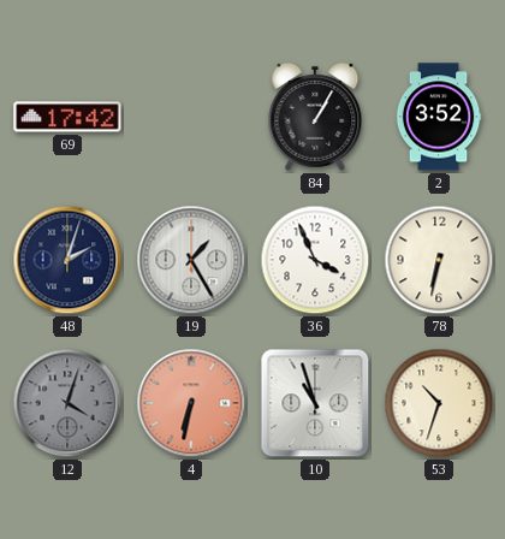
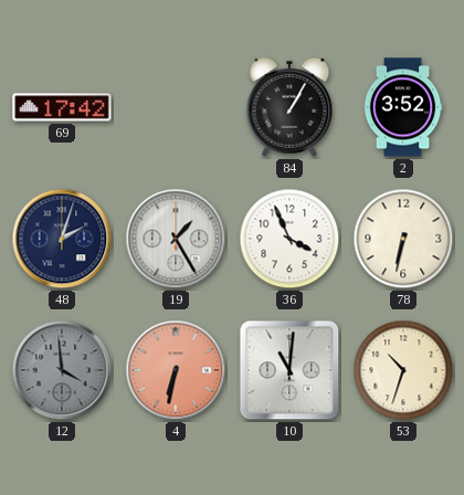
12: 4:03 -> 3:59
10: 10:57 -> 11:01
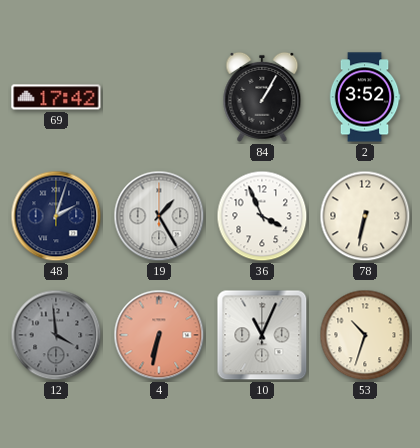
10: 11:01 -> 11:04
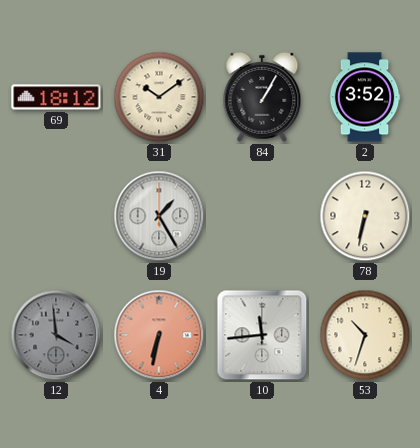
69: 17:42 -> 18:12
31: none -> 10:09
48: 2:03 -> none
36: 3:56 -> none
10: 11:04 -> 11:44
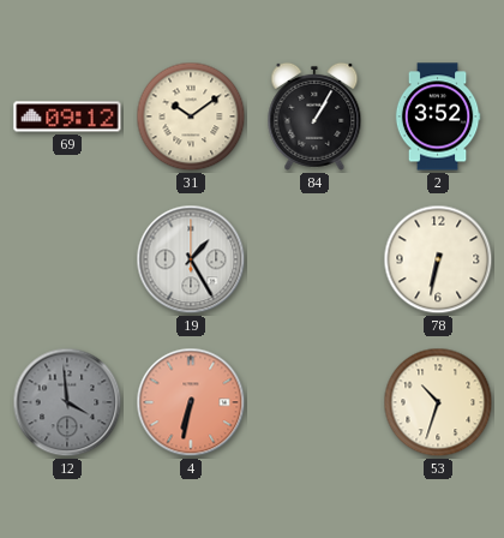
69: 18:12 -> 09:12
10: 11:44 -> none
